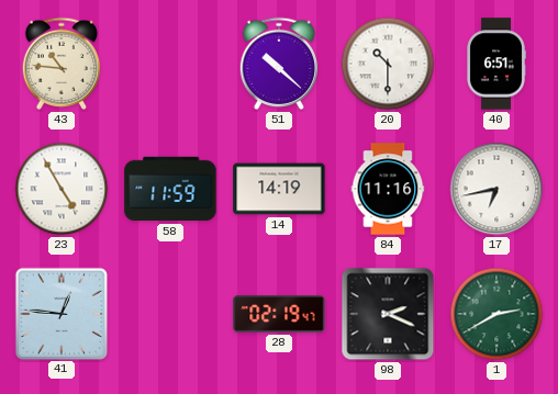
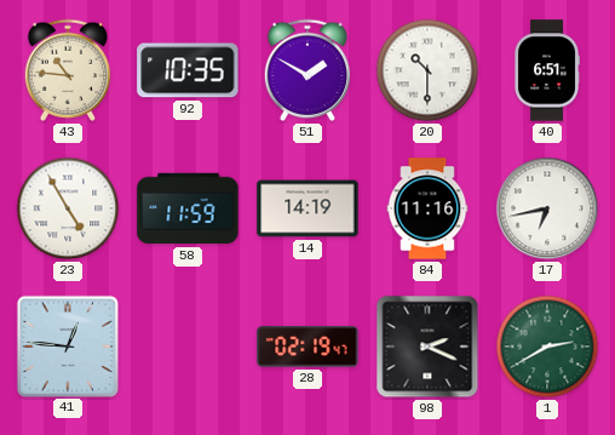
92: none -> 10:35
51: 10:22 -> 1:50
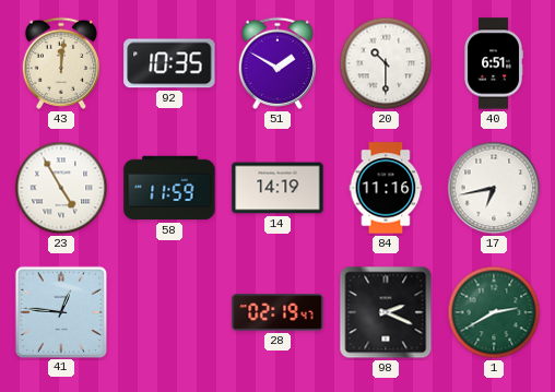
43: 10:46 -> 12:01
